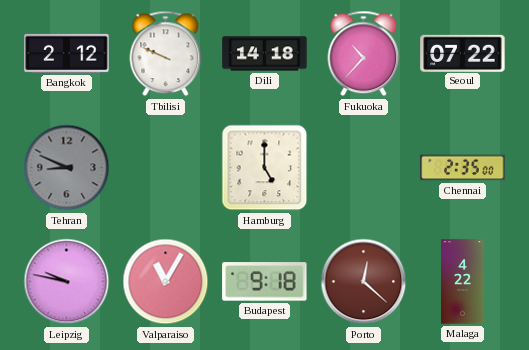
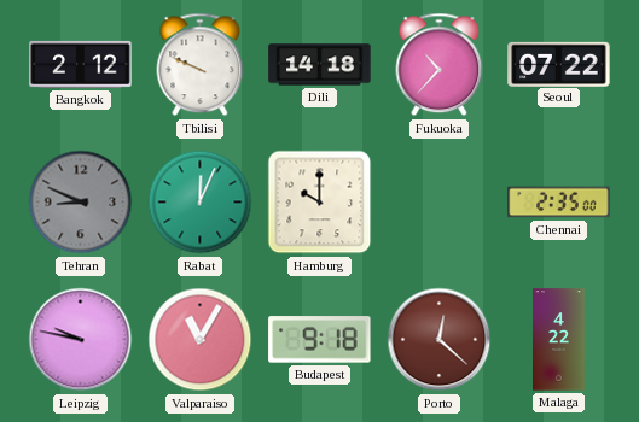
Rabat: none -> 12:04
Hamburg: 5:00 -> 10:00
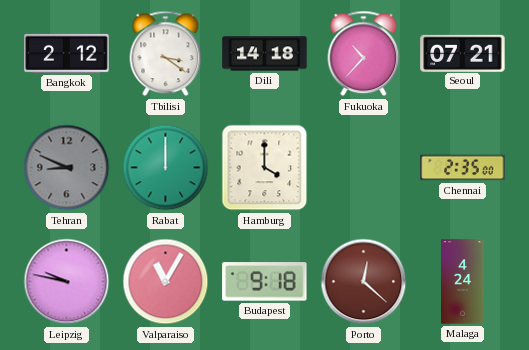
Tbilisi: 9:49 -> 3:21
Seoul: 07:22 -> 07:21
Rabat: 12:04 -> 12:00
Hamburg: 10:00 -> 4:00
Malaga: 4:22 -> 4:24
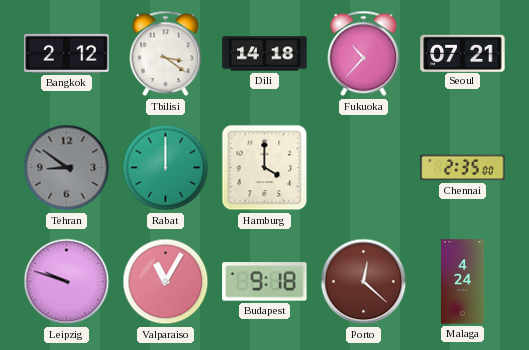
Tehran: 8:49 -> 8:51
Leipzig: 9:47 -> 9:48
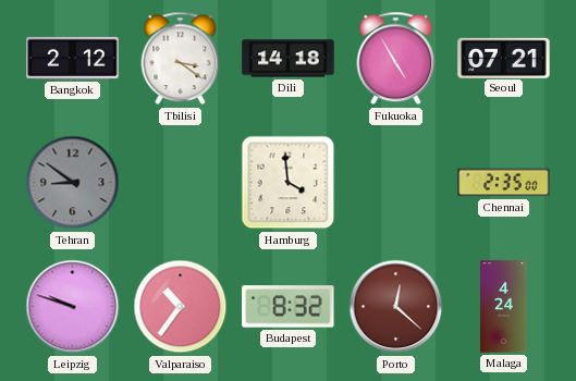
Fukuoka: 10:37 -> 4:55
Rabat: 12:00 -> none
Hamburg: 4:00 -> 3:59
Valparaiso: 11:05 -> 10:36
Budapest: 9:18 -> 8:32
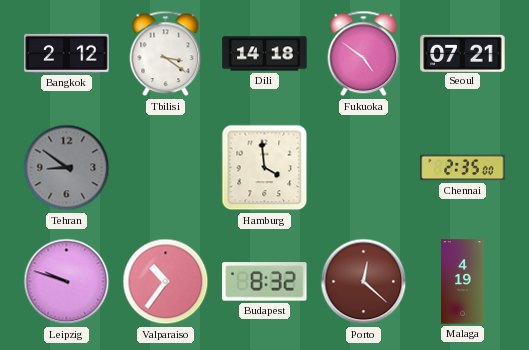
Fukuoka: 4:55 -> 4:51
Malaga: 4:24 -> 4:19
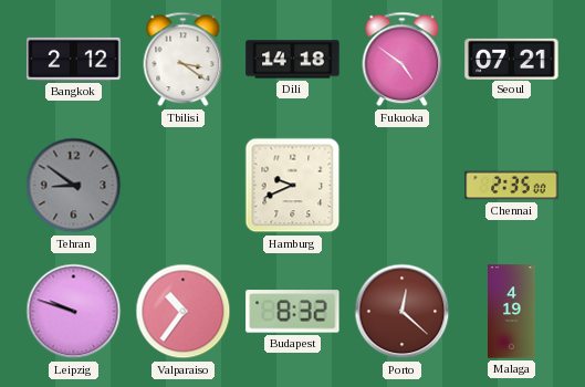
Hamburg: 3:59 -> 9:41
